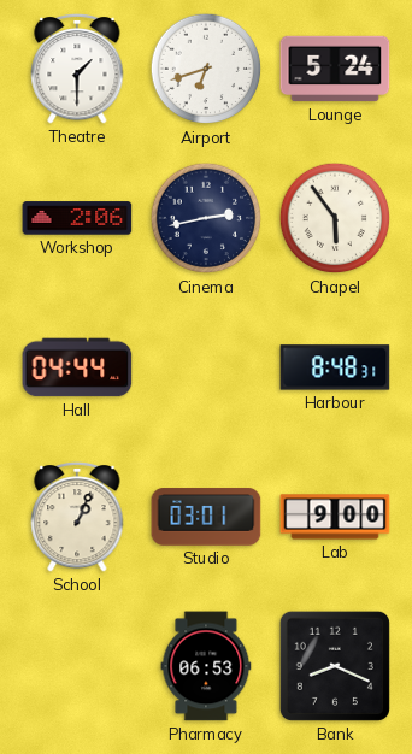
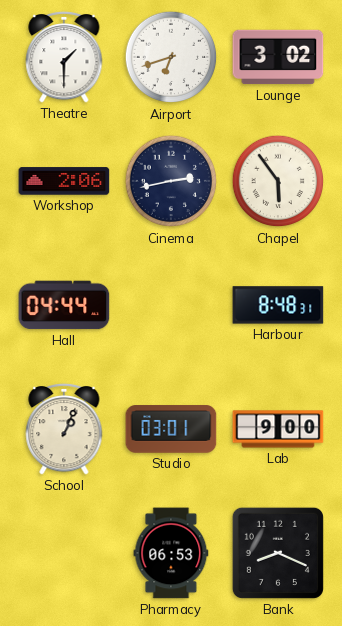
Lounge: 5:24 -> 3:02
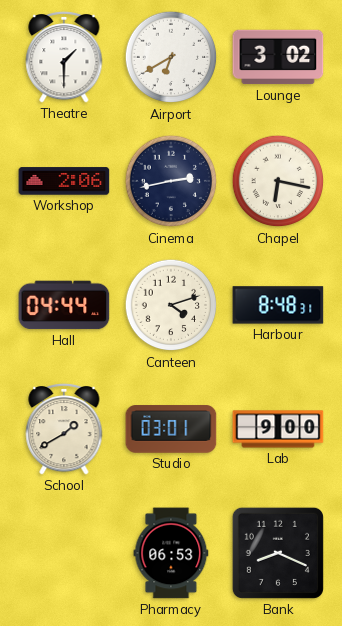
Airport: 6:42 -> 6:40
Chapel: 5:54 -> 6:17
Canteen: none -> 4:12
School: 1:04 -> 1:40
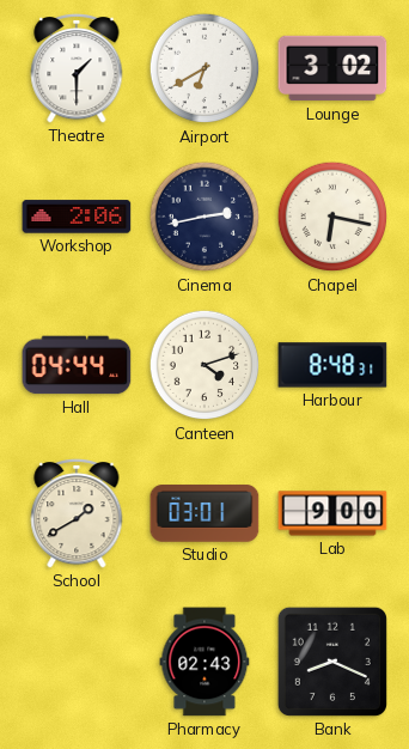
Pharmacy: 06:53 -> 02:43
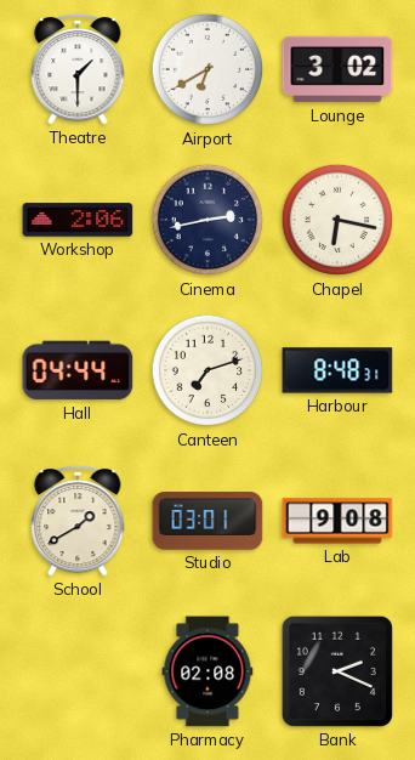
Canteen: 4:12 -> 7:12
Lab: 9:00 -> 9:08
Pharmacy: 02:43 -> 02:08
Bank: 8:19 -> 2:19
